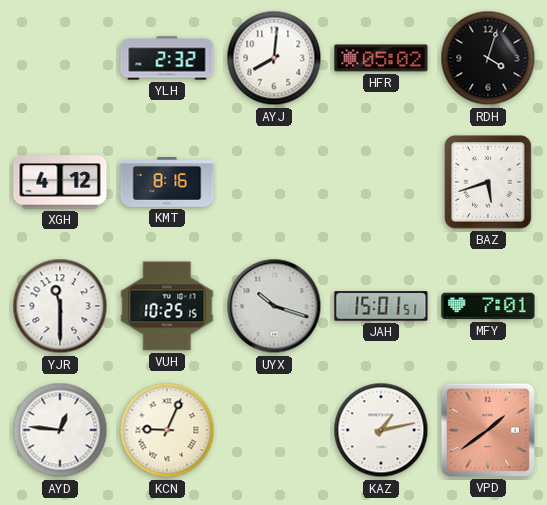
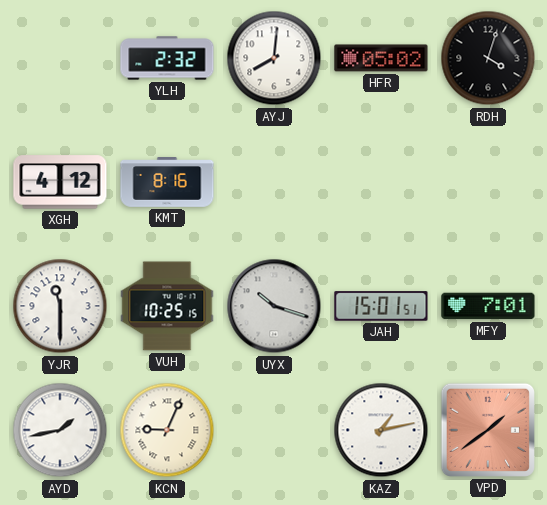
BAZ: 5:42 -> none
AYD: 12:46 -> 1:43
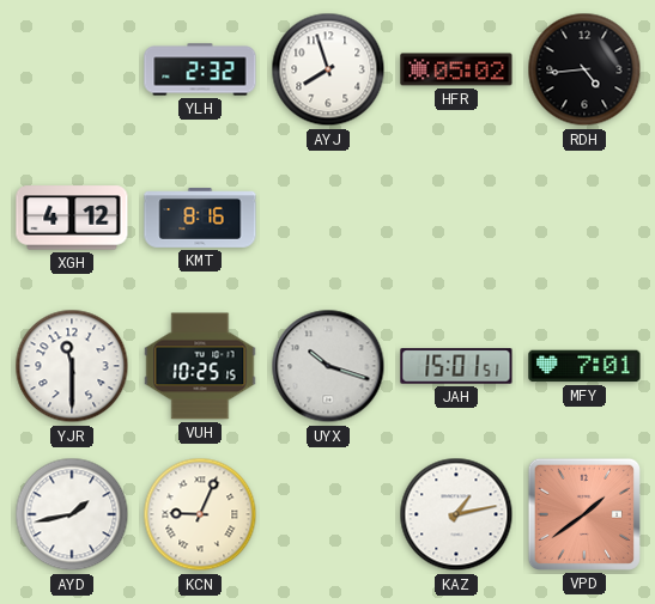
AYJ: 8:01 -> 7:57
RDH: 4:03 -> 4:44
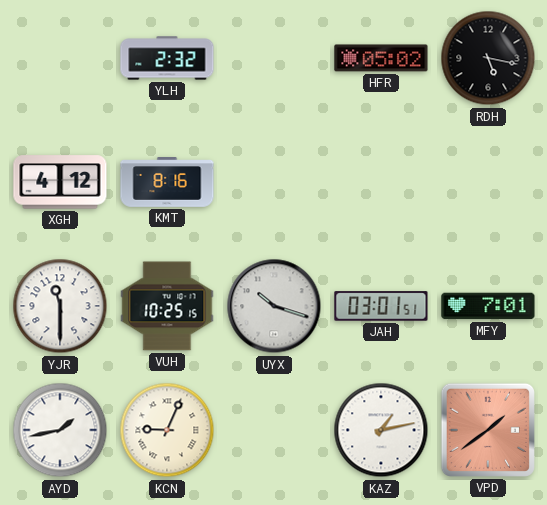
AYJ: 7:57 -> none
RDH: 4:44 -> 5:17
JAH: 15:01 -> 03:01
